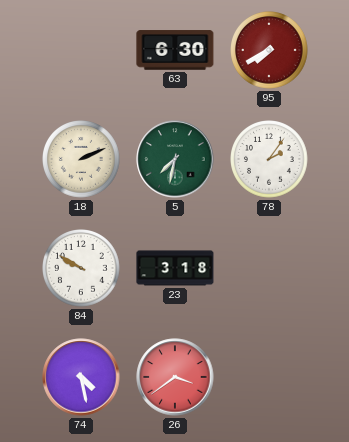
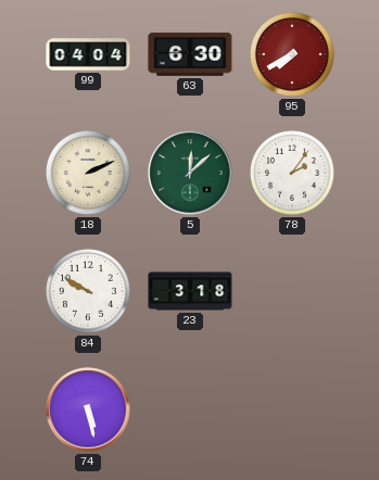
99: none -> 04:04
5: 7:32 -> 12:08
74: 4:28 -> 5:28
26: 3:39 -> none
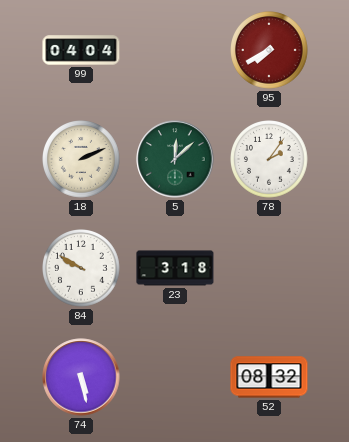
63: 6:30 -> none
52: none -> 08:32
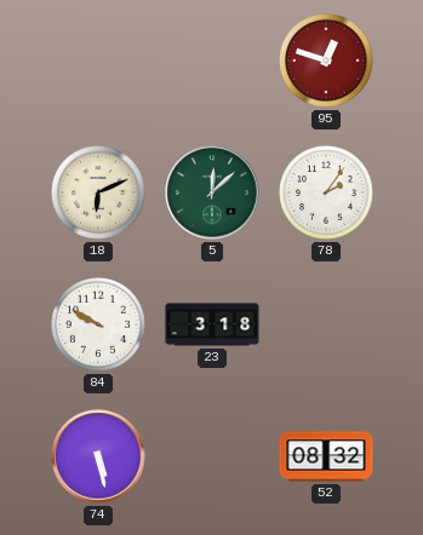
99: 04:04 -> none
95: 7:40 -> 12:48
18: 2:11 -> 6:11
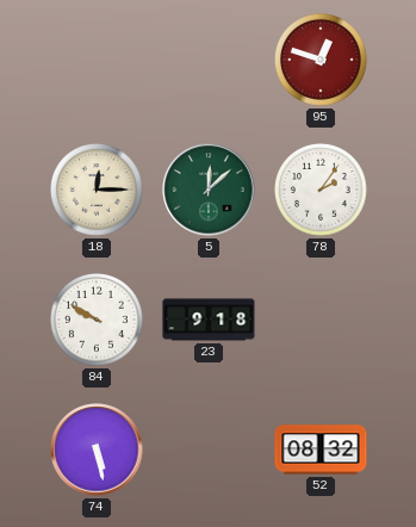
18: 6:11 -> 12:15
23: 3:18 -> 9:18
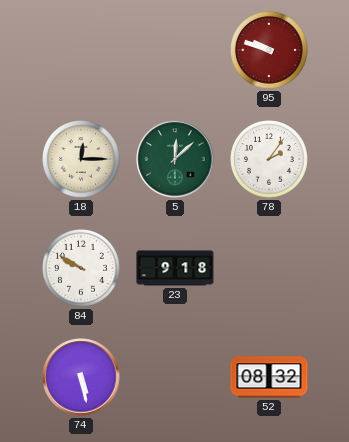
95: 12:48 -> 9:48
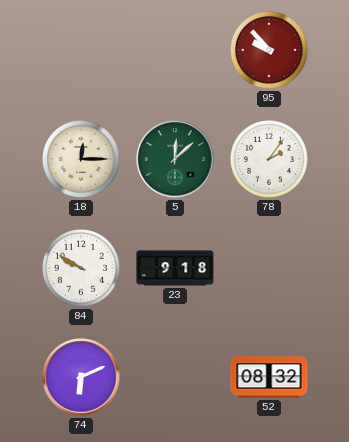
95: 9:48 -> 9:53
74: 5:28 -> 6:11
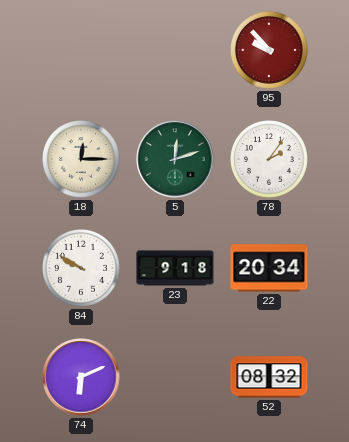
5: 12:08 -> 12:12
22: none -> 20:34
